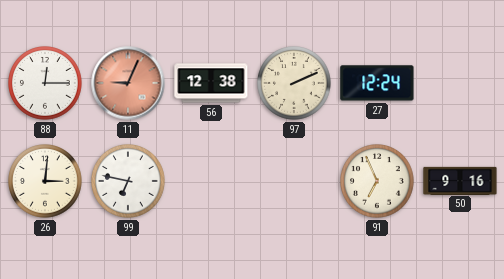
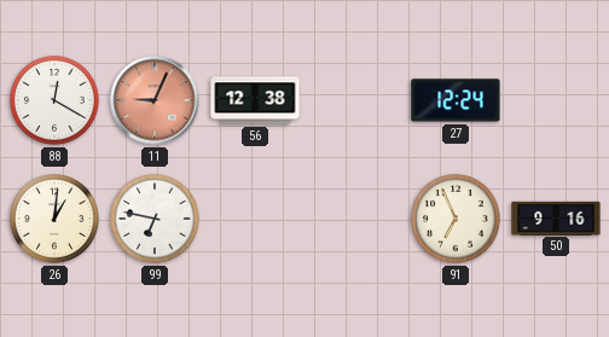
88: 12:15 -> 12:20
97: 2:11 -> none
26: 3:01 -> 1:01
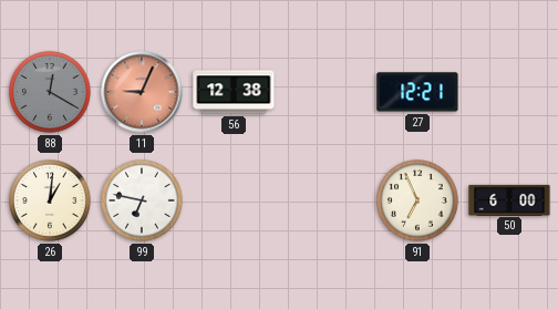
88 dial: white -> grey
27: 12:24 -> 12:21
50: 9:16 -> 6:00
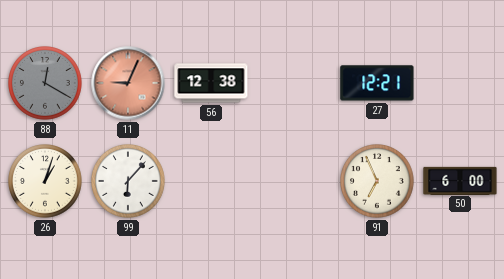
26: 1:01 -> 1:03
99: 6:47 -> 6:07
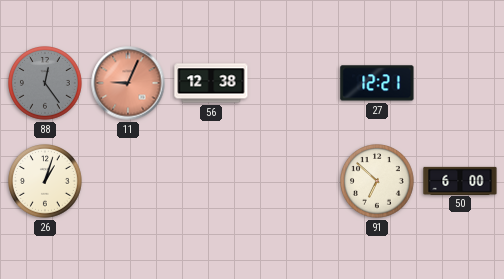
88: 12:20 -> 12:24
99: 6:07 -> none
91: 6:56 -> 6:52
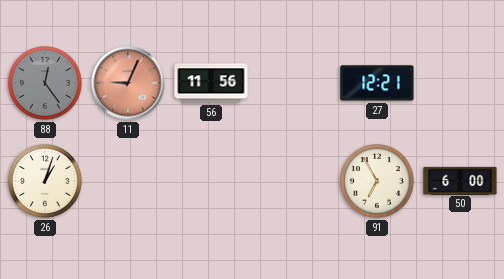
56: 12:38 -> 11:56
91: 6:52 -> 6:55
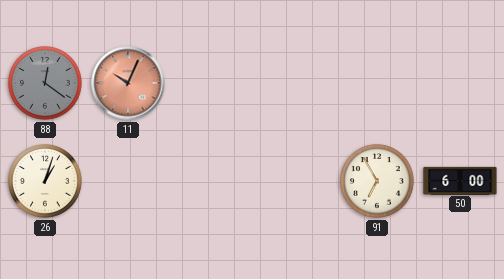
88: 12:24 -> 12:21
11: 9:04 -> 10:04
56: 11:56 -> none
27: 12:21 -> none
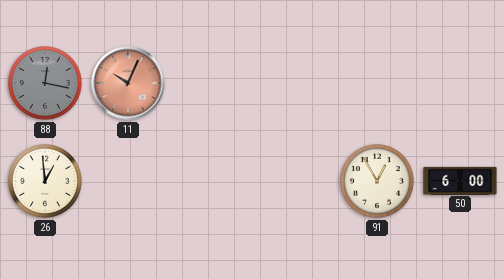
88: 12:21 -> 12:17
26: 1:03 -> 12:59
91: 6:55 -> 12:55
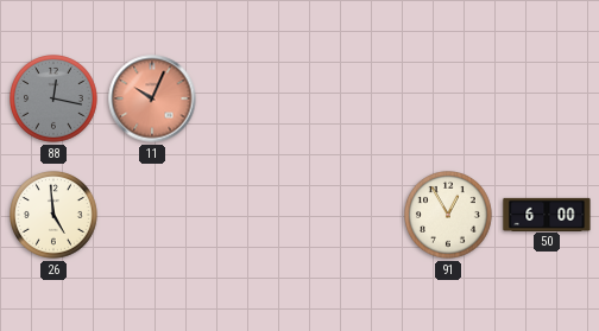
26: 12:59 -> 4:59
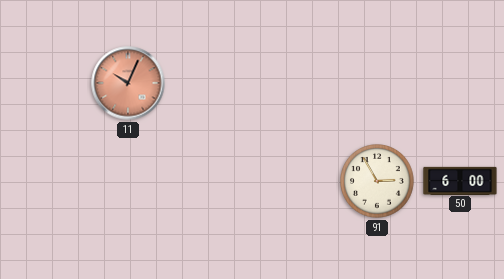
88: 12:17 -> none
26: 4:59 -> none
91: 12:55 -> 2:55
